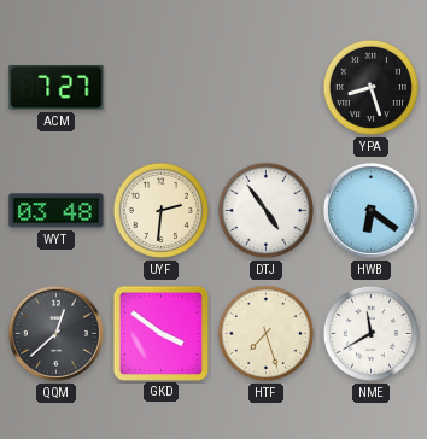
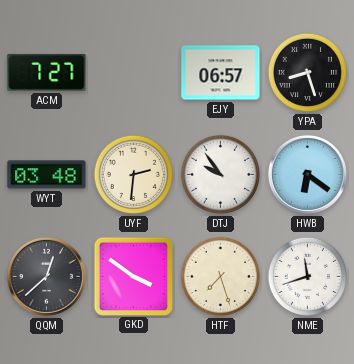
EJY: none -> 06:57
DTJ: 4:54 -> 9:54
NME: 11:40 -> 11:42
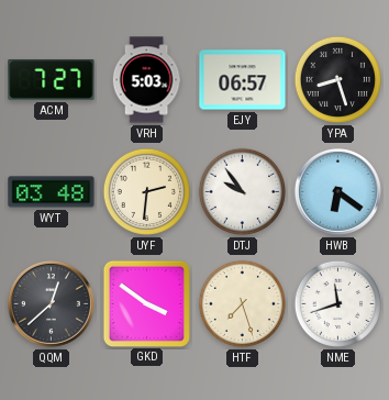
VRH: none -> 5:03
